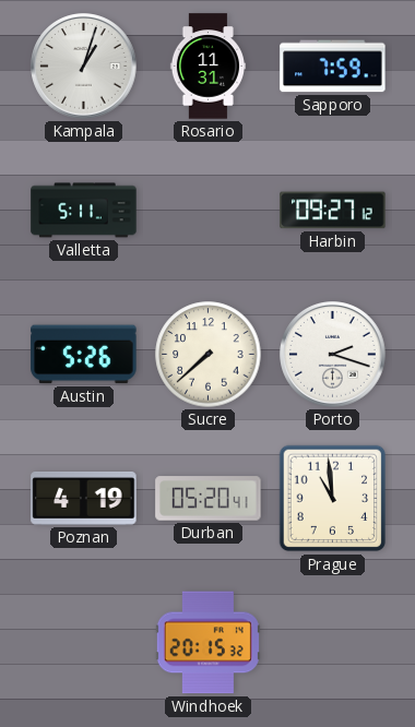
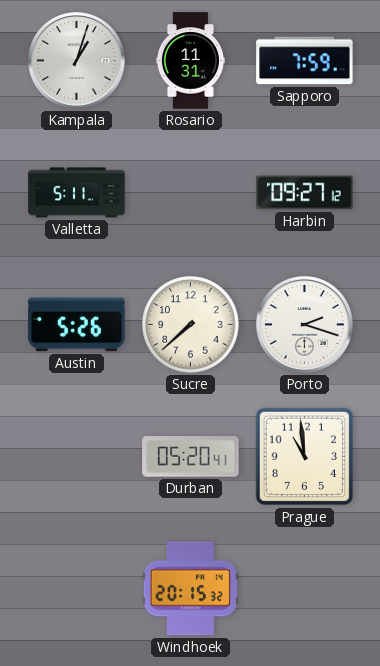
Poznan: 4:19 -> none
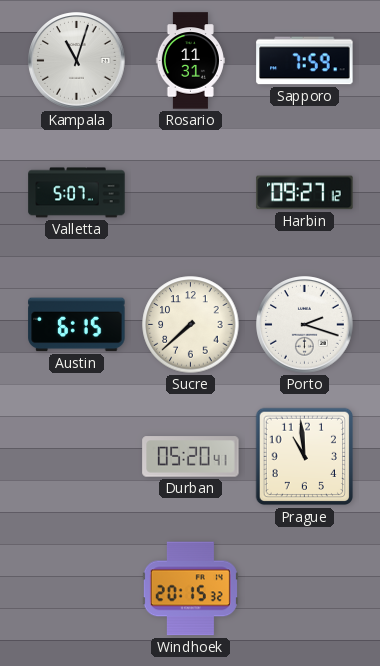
Kampala: 1:03 -> 11:03
Valletta: 5:11 -> 5:07
Austin: 5:26 -> 6:15
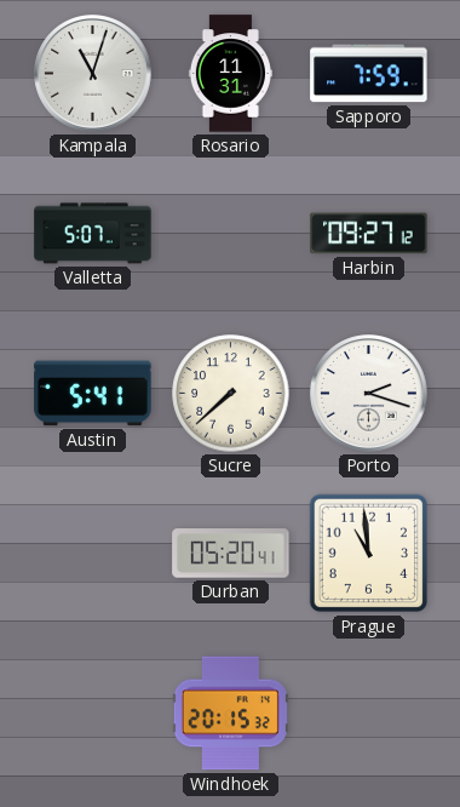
Austin: 6:15 -> 5:41
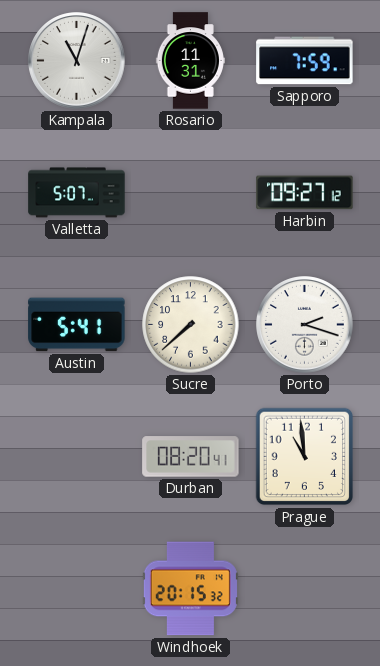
Durban: 05:20 -> 08:20
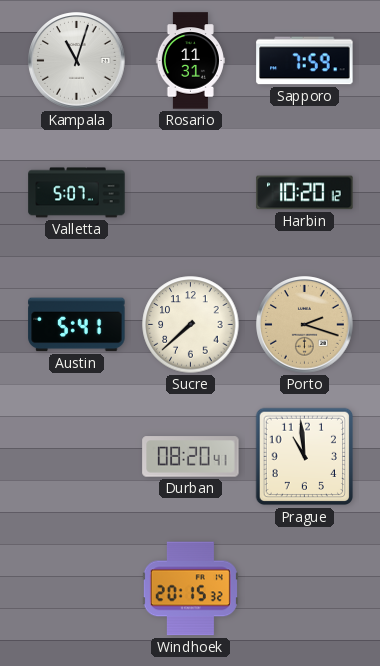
Harbin: 09:27 -> 10:20
Porto dial: white -> champagne
